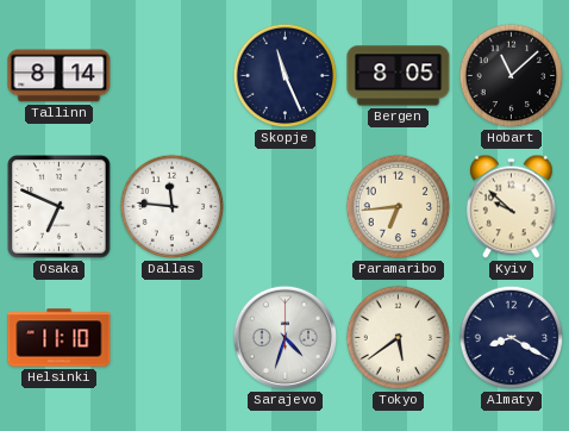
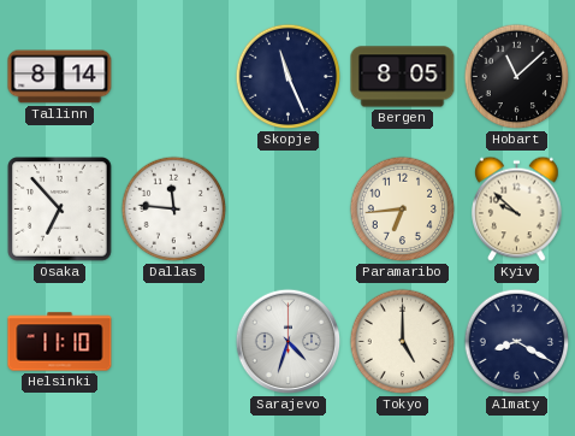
Osaka: 6:49 -> 6:53
Tokyo: 5:39 -> 5:00
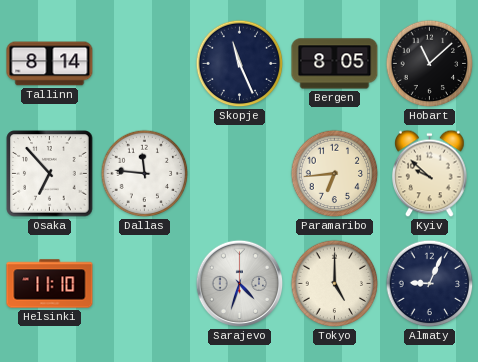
Almaty: 8:20 -> 9:04
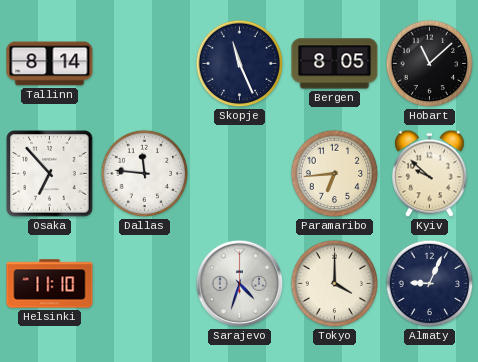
Tokyo: 5:00 -> 4:00
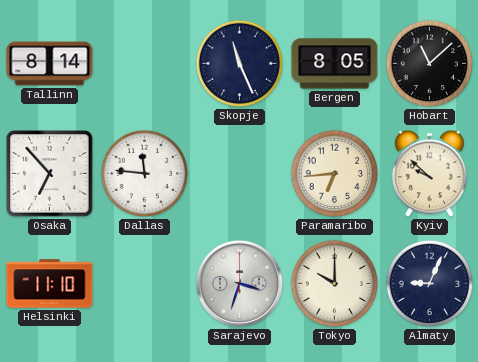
Sarajevo: 4:33 -> 3:33
Tokyo: 4:00 -> 10:00
